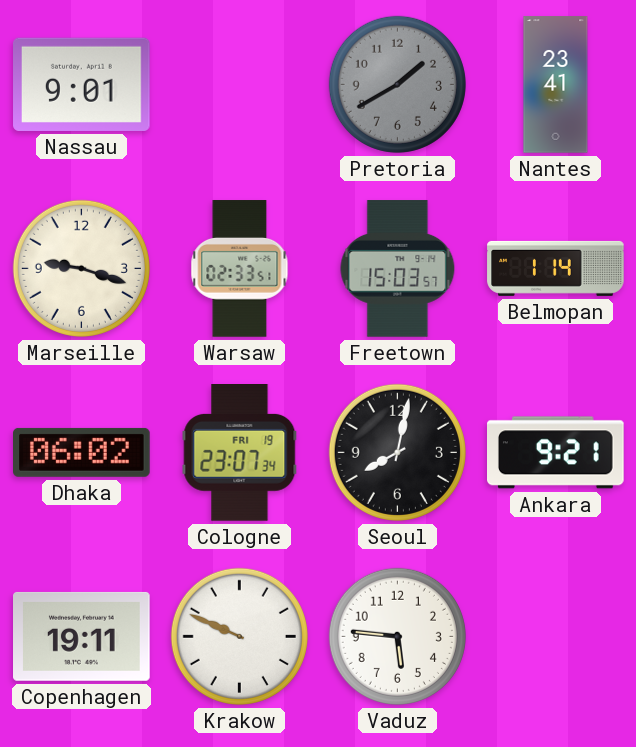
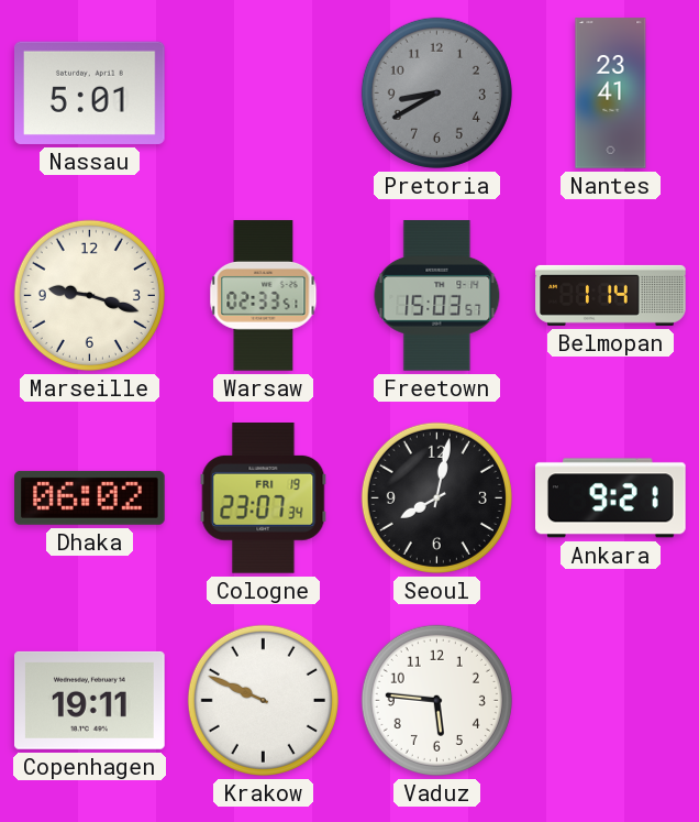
Nassau: 9:01 -> 5:01
Pretoria: 1:40 -> 8:40
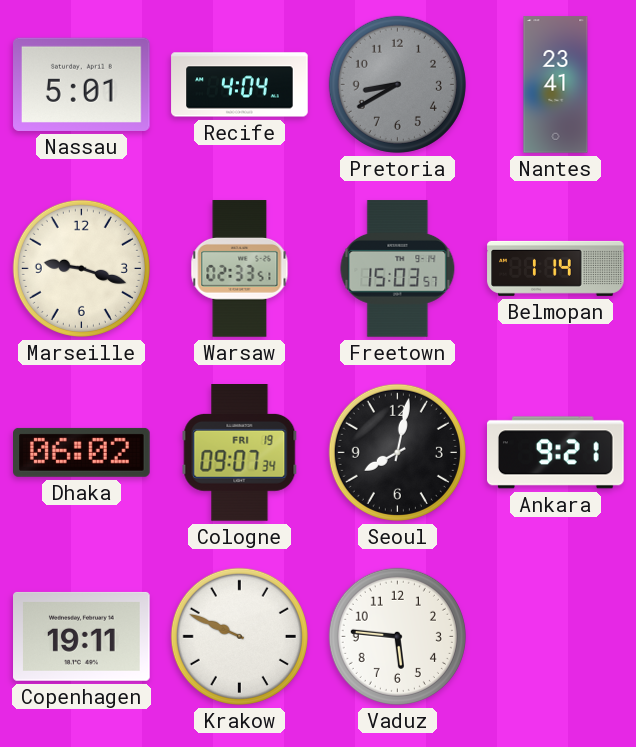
Recife: none -> 4:04
Cologne: 23:07 -> 09:07
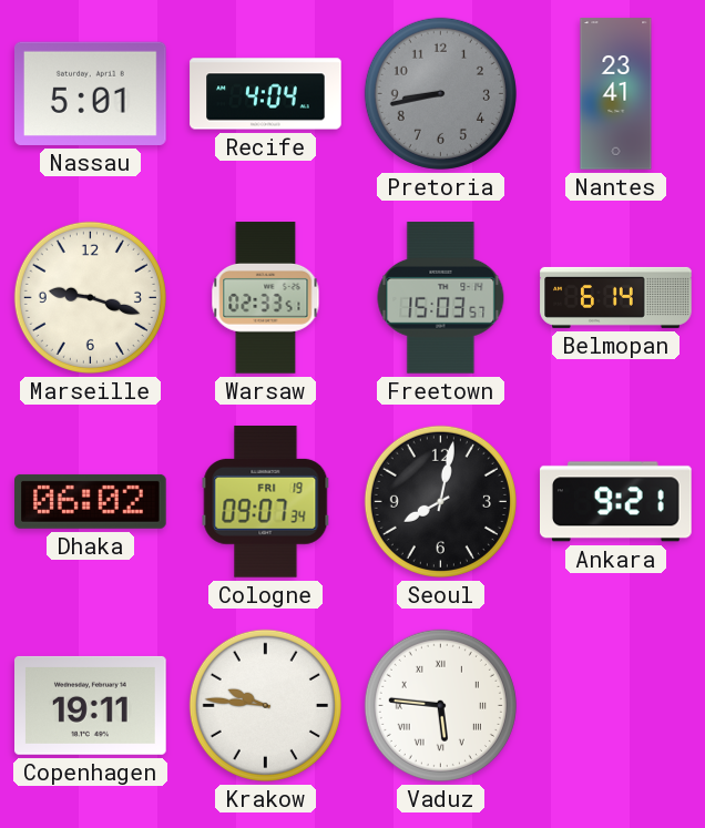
Pretoria: 8:40 -> 8:43
Belmopan: 1:14 -> 6:14
Krakow: 9:49 -> 9:46
Vaduz numerals: Arabic -> Roman
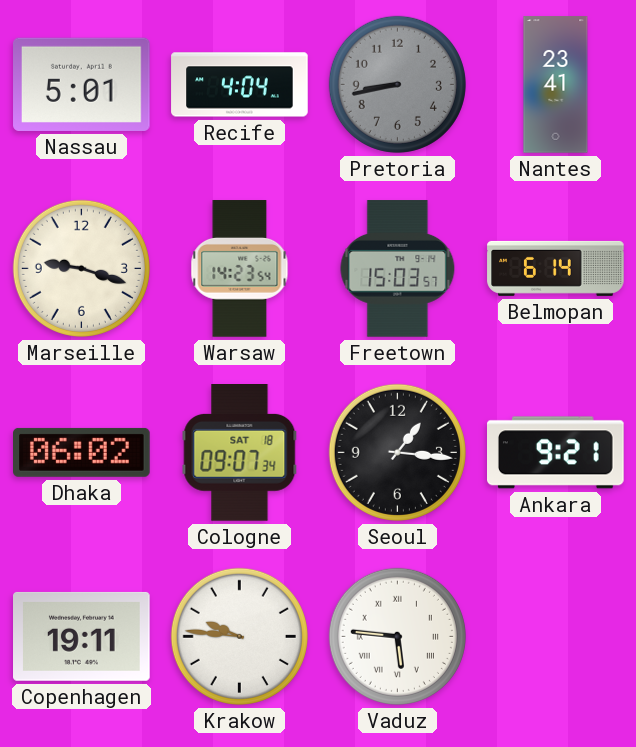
Warsaw: 02:33 -> 14:23
Cologne date: FRI 19 -> SAT 18
Seoul: 8:02 -> 1:16
